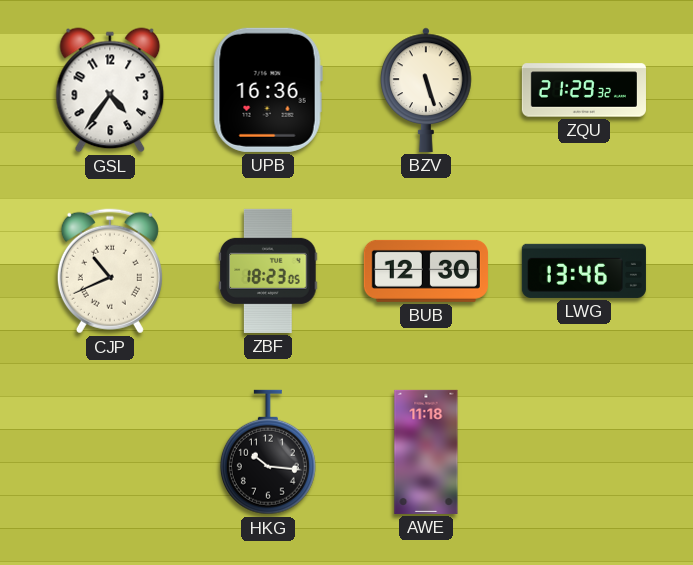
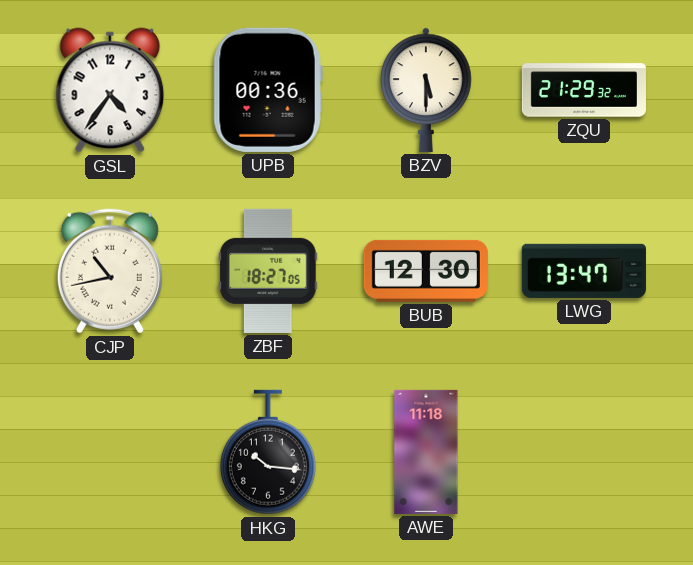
UPB: 16:36 -> 00:36
BZV: 5:27 -> 5:30
CJP: 10:41 -> 10:43
ZBF: 18:23 -> 18:27
LWG: 13:46 -> 13:47
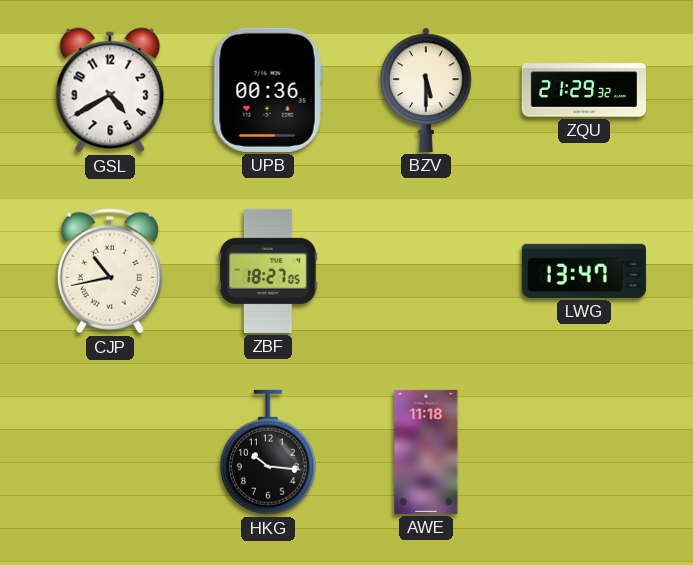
GSL: 4:36 -> 4:40
BUB: 12:30 -> none
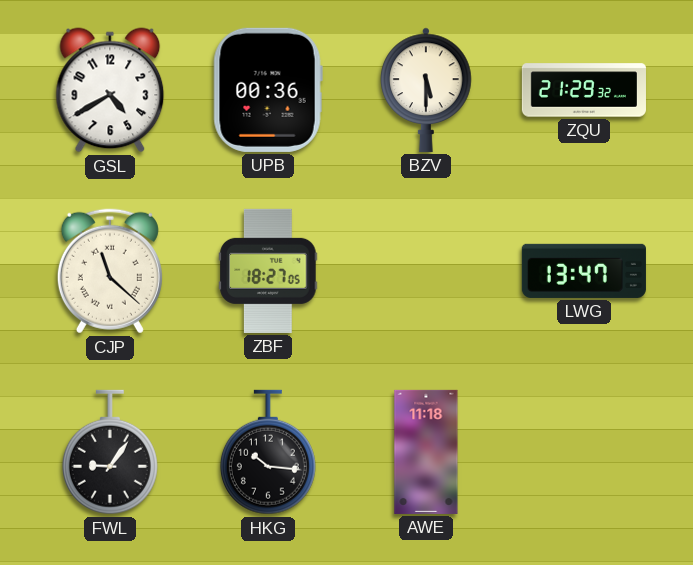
CJP: 10:43 -> 11:22
FWL: none -> 9:06
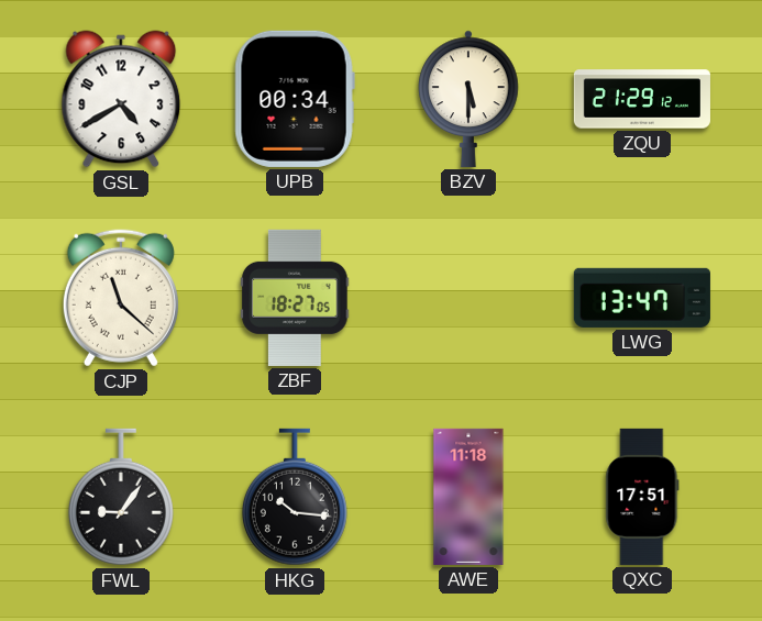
UPB: 00:36 -> 00:34
ZQU: 21:29:32 -> 21:29:12
QXC: none -> 17:51
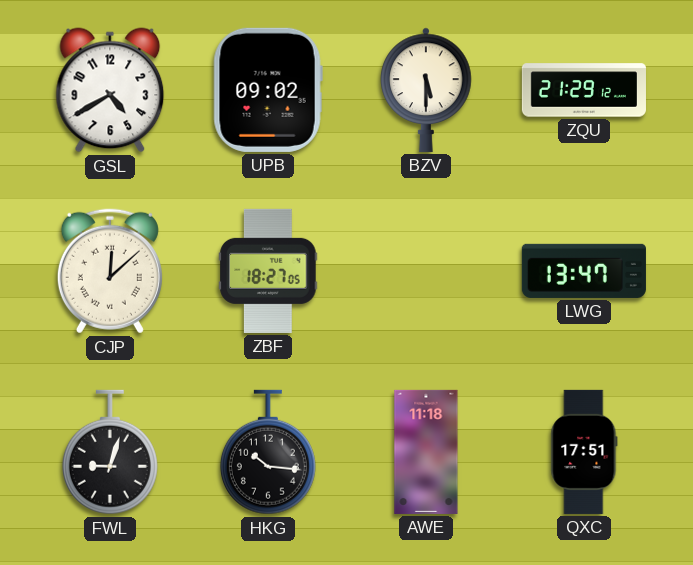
UPB: 00:34 -> 09:02
CJP: 11:22 -> 12:08
FWL: 9:06 -> 9:03
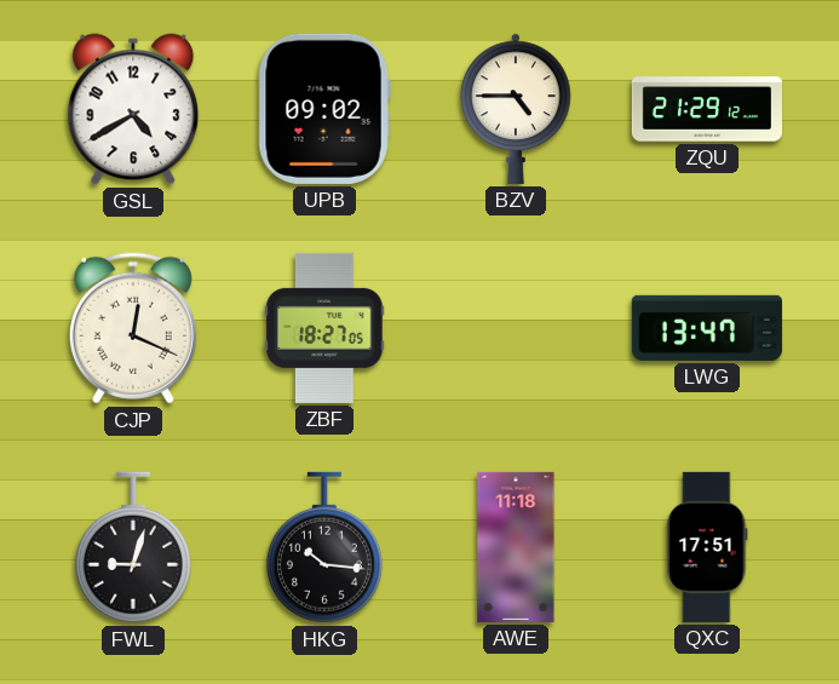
BZV: 5:30 -> 4:45
CJP: 12:08 -> 12:19
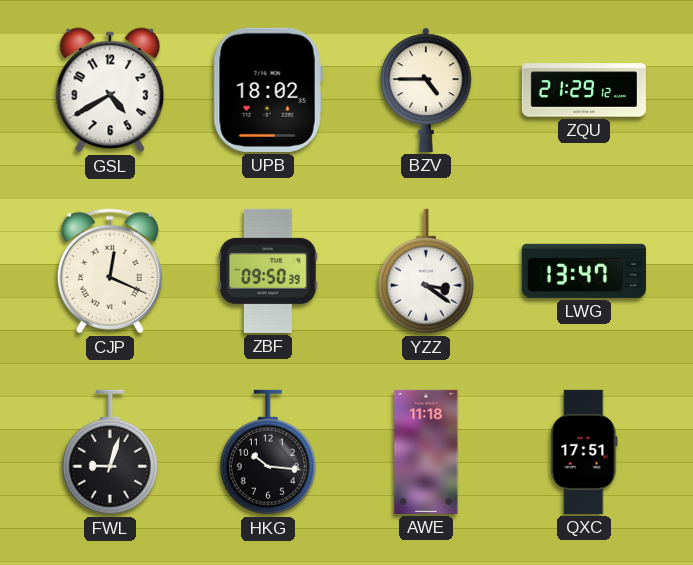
UPB: 09:02 -> 18:02
ZBF: 18:27 -> 09:50
YZZ: none -> 3:21
